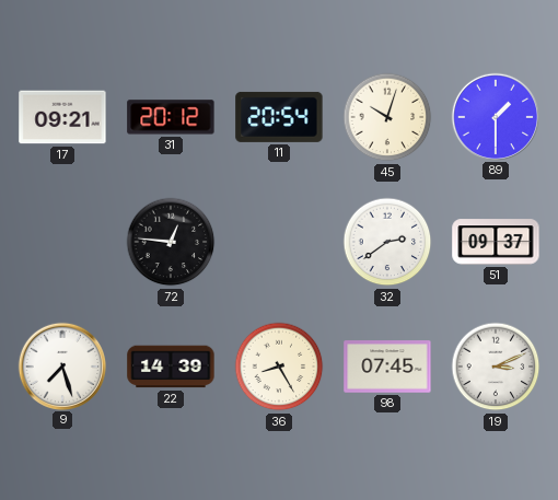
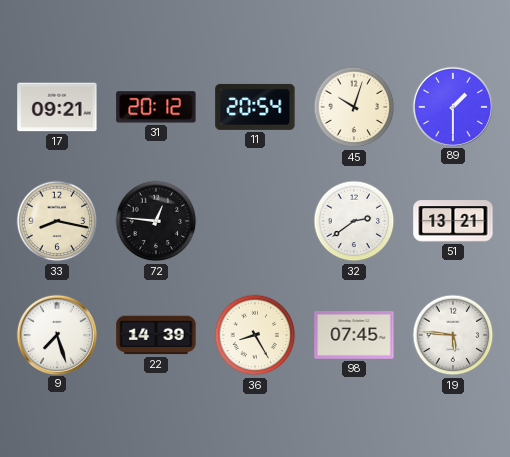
33: none -> 8:17
51: 09:37 -> 13:21
19: 3:11 -> 5:46
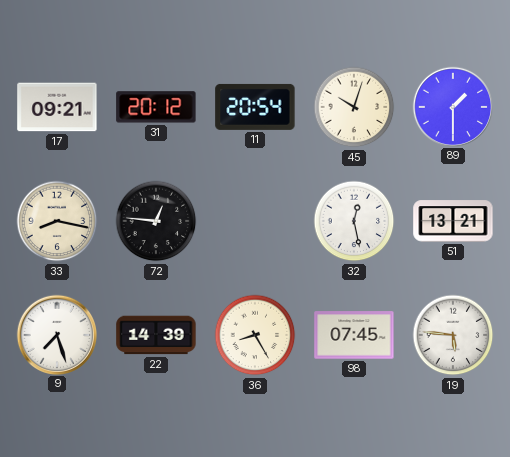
32: 2:39 -> 12:28
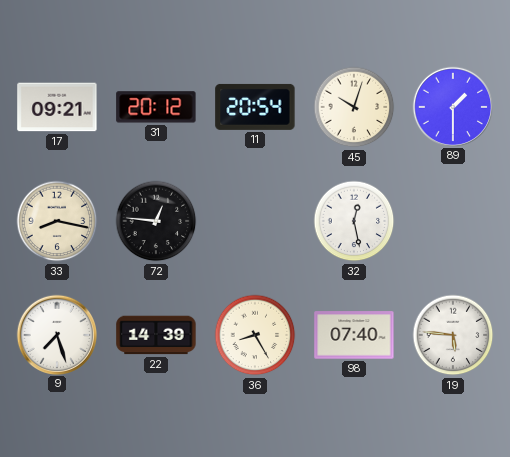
51: 13:21 -> none
98: 07:45 -> 07:40
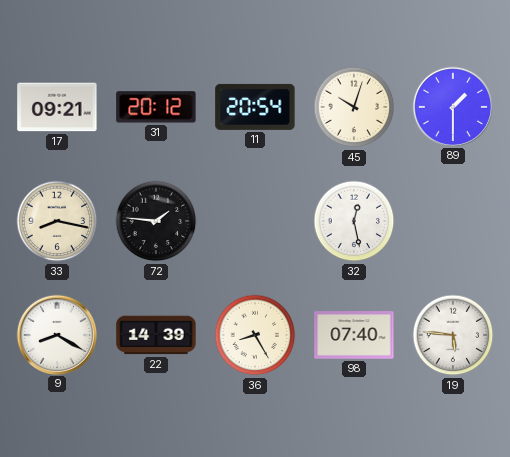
72: 12:46 -> 1:46
9: 7:27 -> 8:20
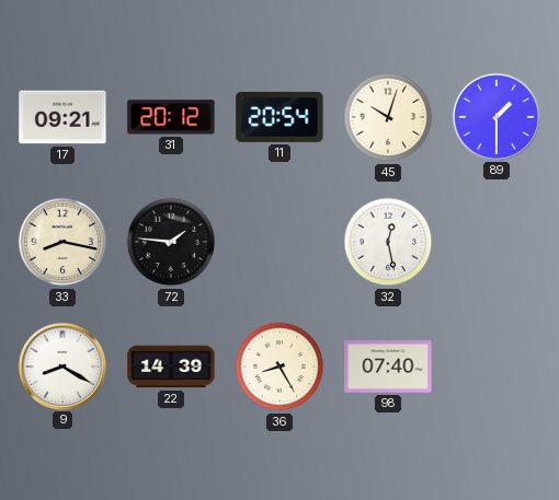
19: 5:46 -> none
